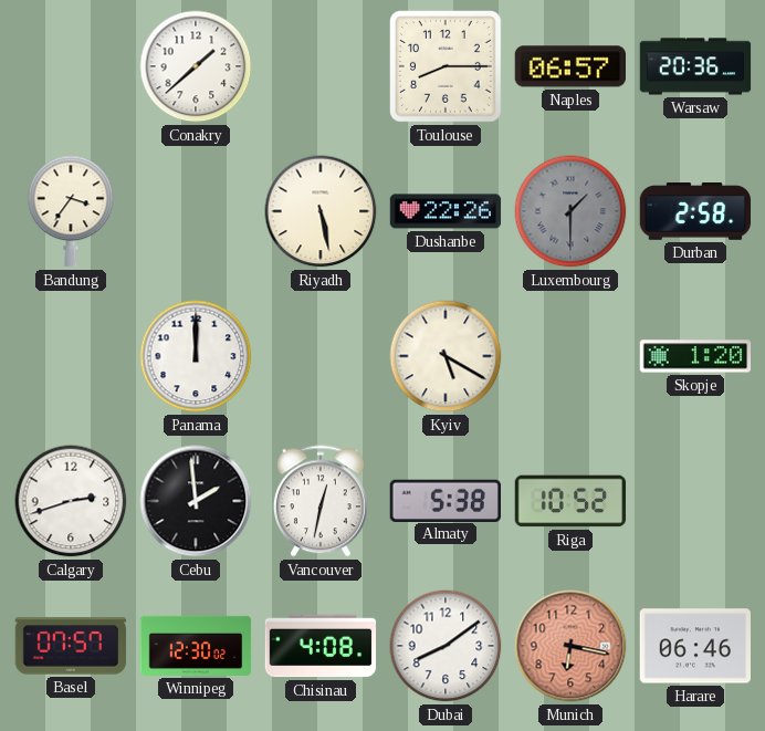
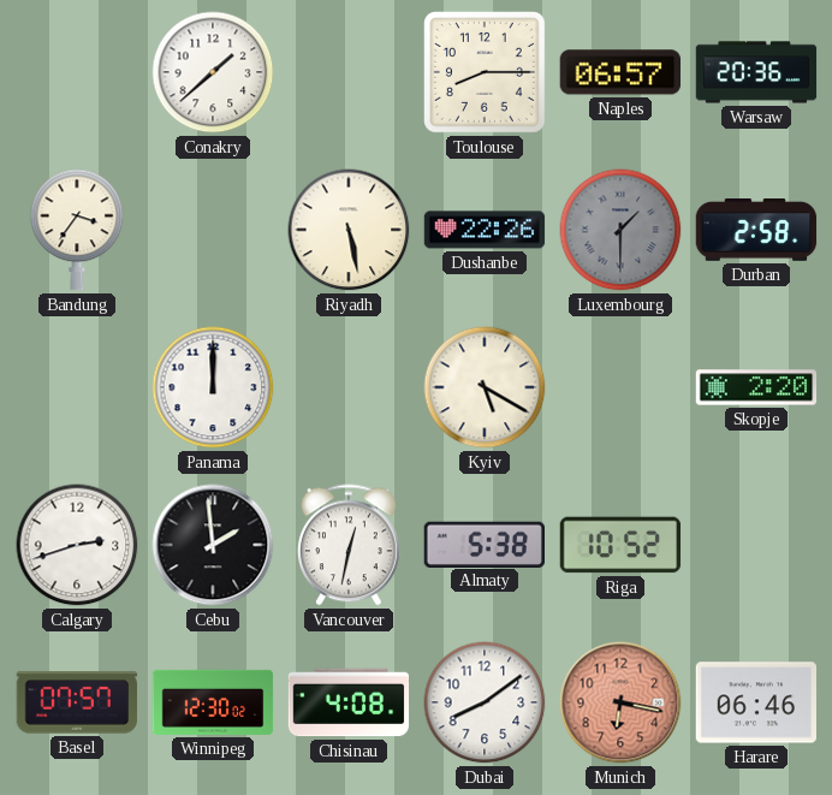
Skopje: 1:20 -> 2:20
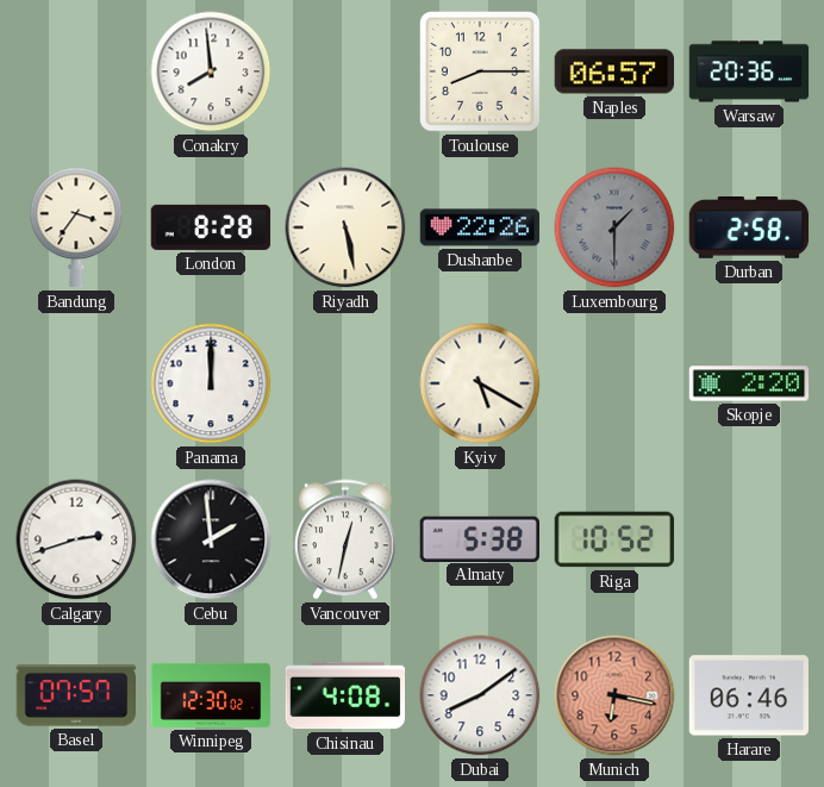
Conakry: 1:38 -> 7:59
London: none -> 8:28
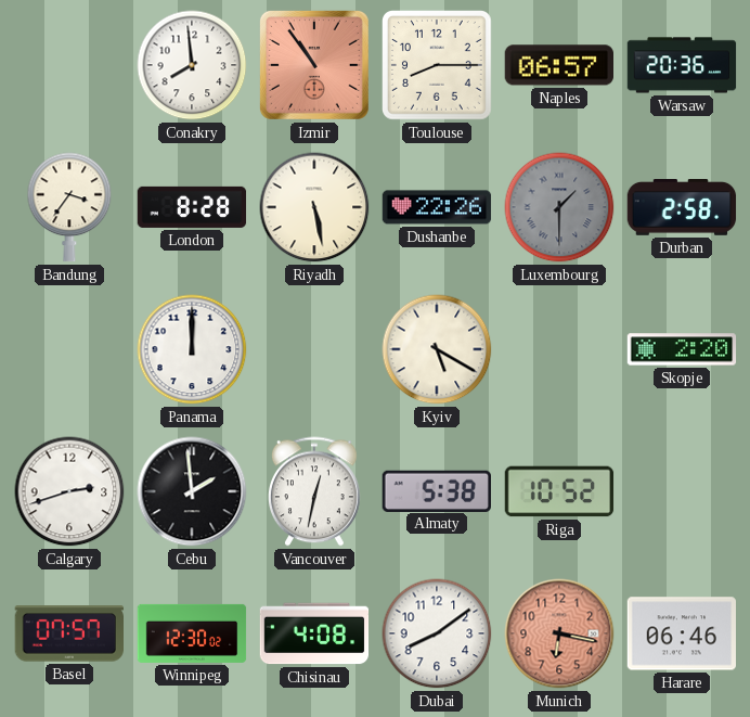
Izmir: none -> 10:54
